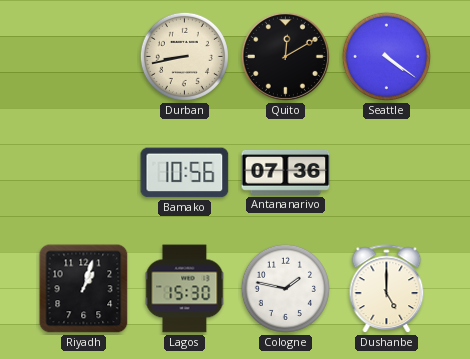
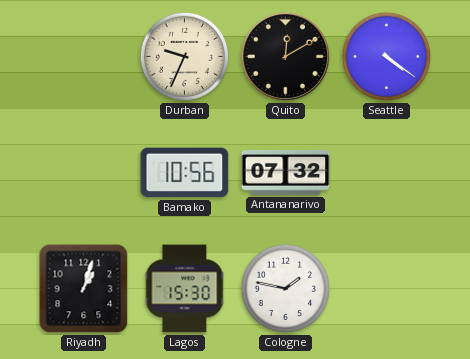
Durban: 8:43 -> 9:34
Antananarivo: 07:36 -> 07:32
Dushanbe: 5:00 -> none
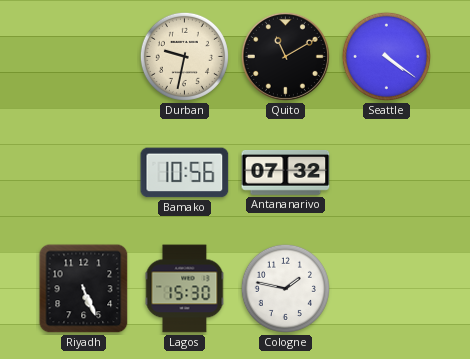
Durban: 9:34 -> 9:32
Quito: 12:10 -> 11:10
Riyadh: 1:03 -> 5:26
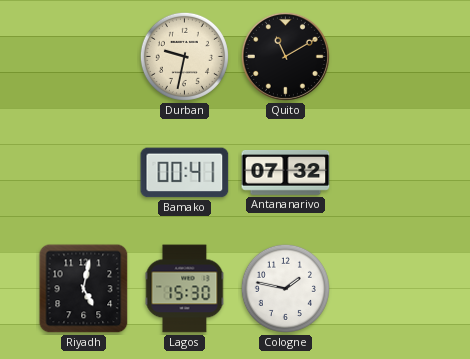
Seattle: 4:21 -> none
Bamako: 10:56 -> 00:41
Riyadh: 5:26 -> 5:02
